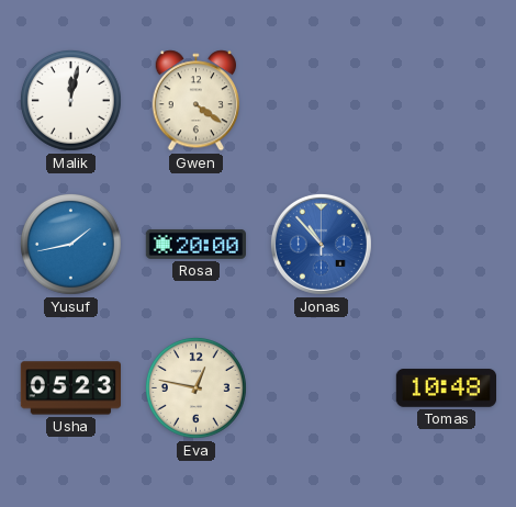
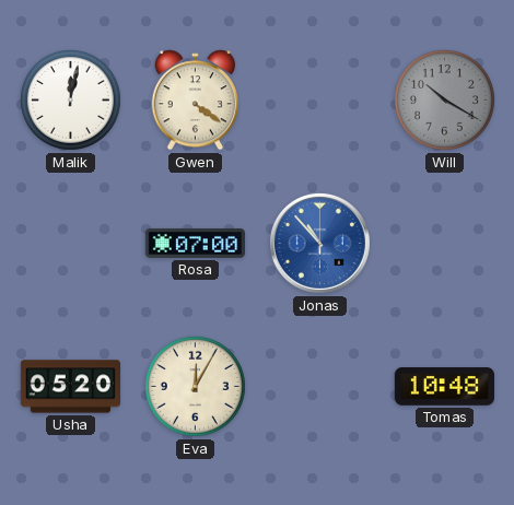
Will: none -> 10:20
Yusuf: 1:43 -> none
Rosa: 20:00 -> 07:00
Usha: 05:23 -> 05:20
Eva: 12:47 -> 12:05
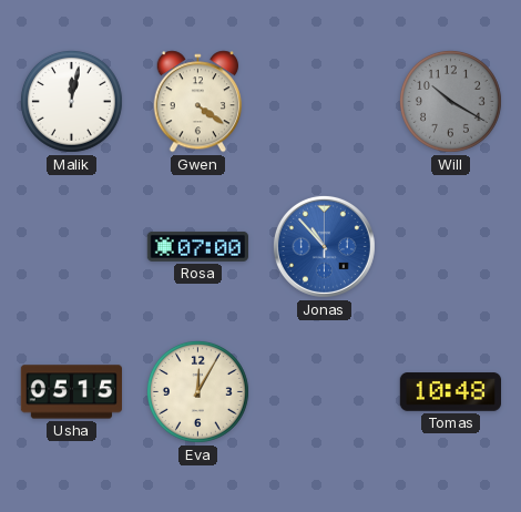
Usha: 05:20 -> 05:15
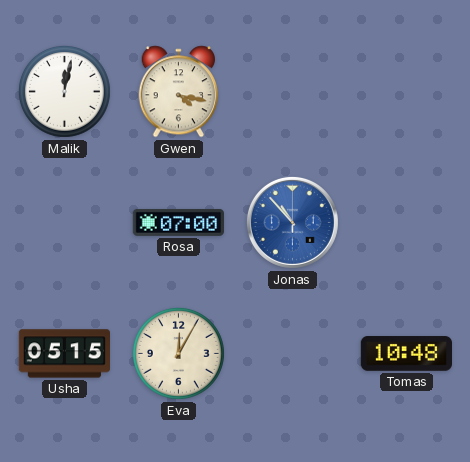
Gwen: 4:21 -> 4:17
Will: 10:20 -> none
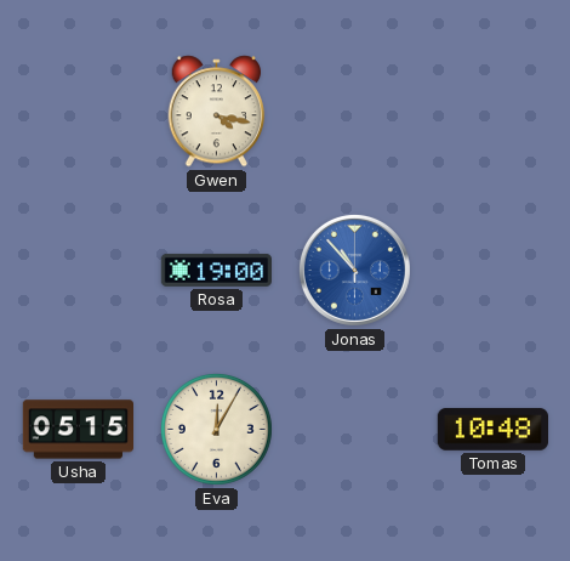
Malik: 12:02 -> none
Rosa: 07:00 -> 19:00
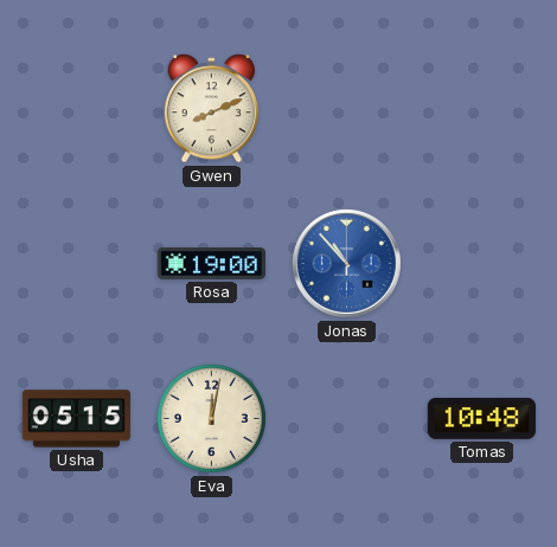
Gwen: 4:17 -> 8:11
Eva: 12:05 -> 12:02
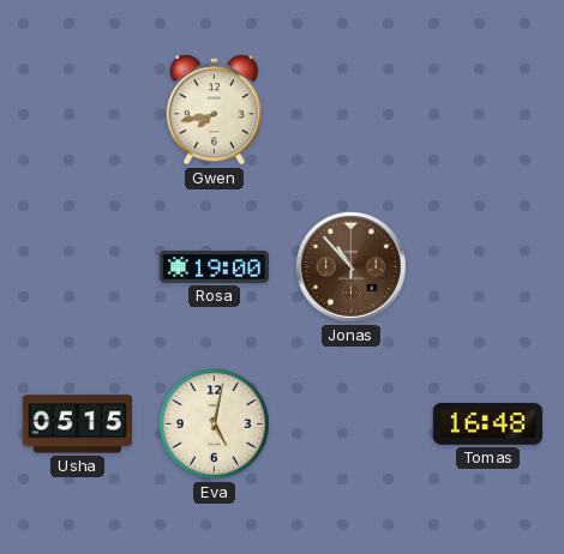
Gwen: 8:11 -> 7:43
Jonas dial: blue -> brown
Eva: 12:02 -> 5:02
Tomas: 10:48 -> 16:48
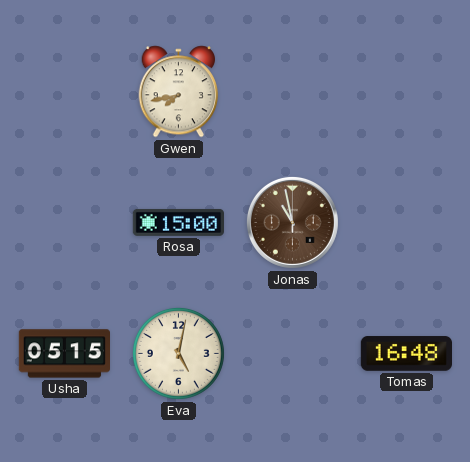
Rosa: 19:00 -> 15:00
Jonas: 10:53 -> 10:58
